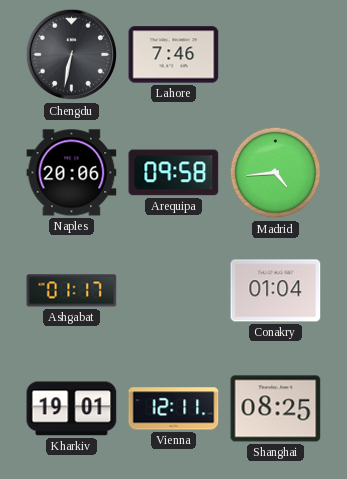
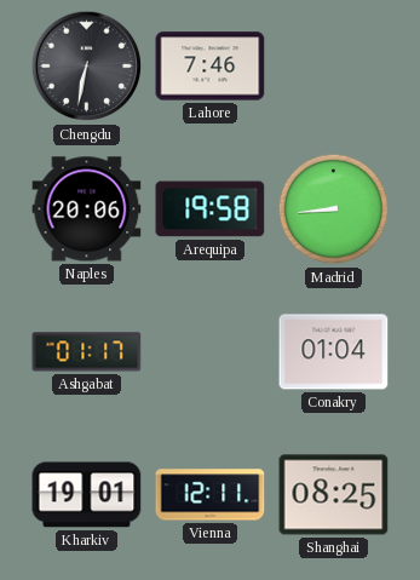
Arequipa: 09:58 -> 19:58
Madrid: 4:44 -> 8:44
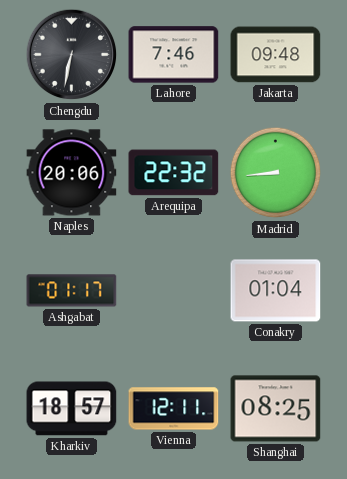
Jakarta: none -> 09:48
Arequipa: 19:58 -> 22:32
Kharkiv: 19:01 -> 18:57
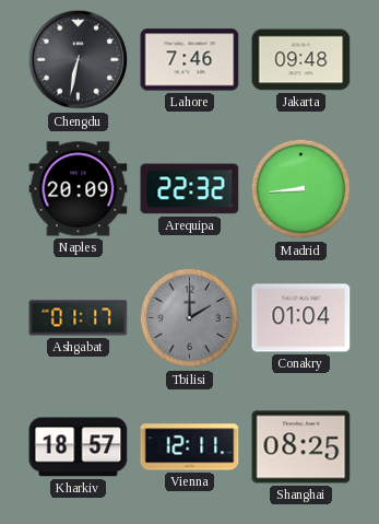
Naples: 20:06 -> 20:09
Tbilisi: none -> 2:00
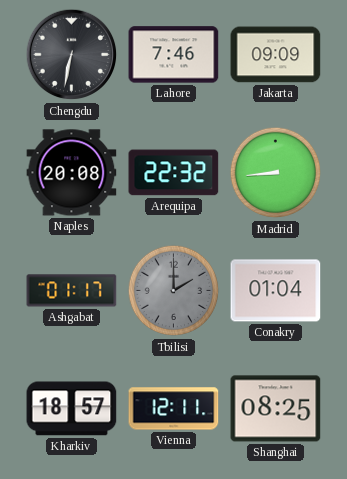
Jakarta: 09:48 -> 09:09
Naples: 20:09 -> 20:08
